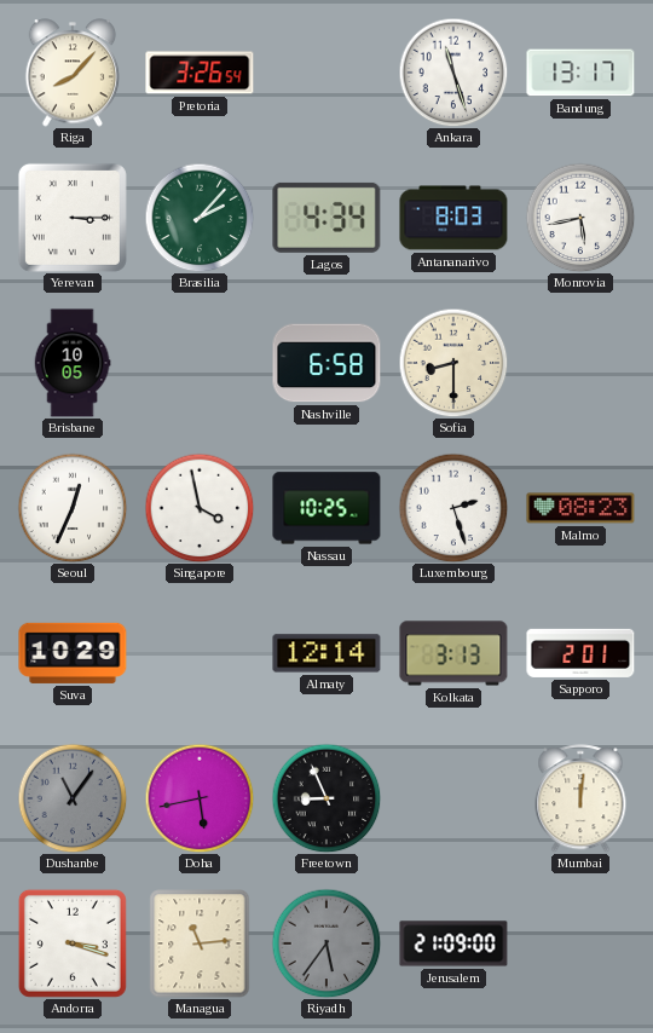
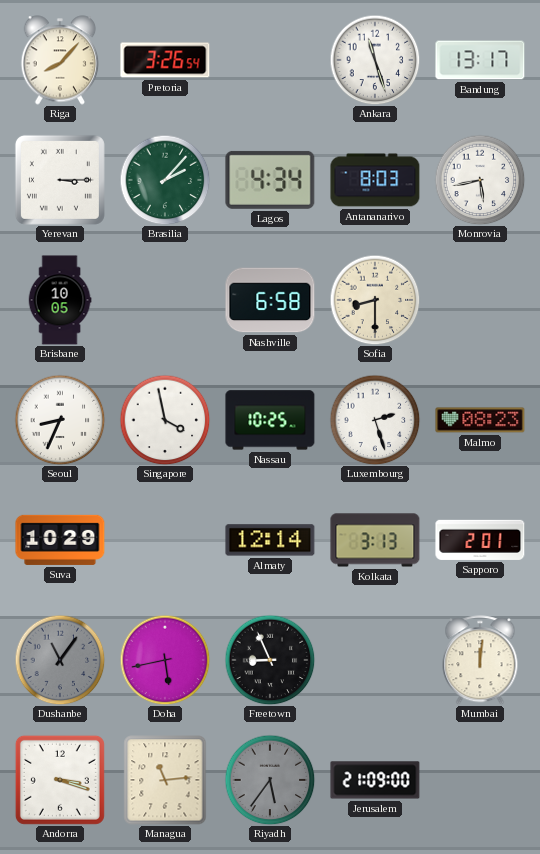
Seoul: 12:34 -> 8:34
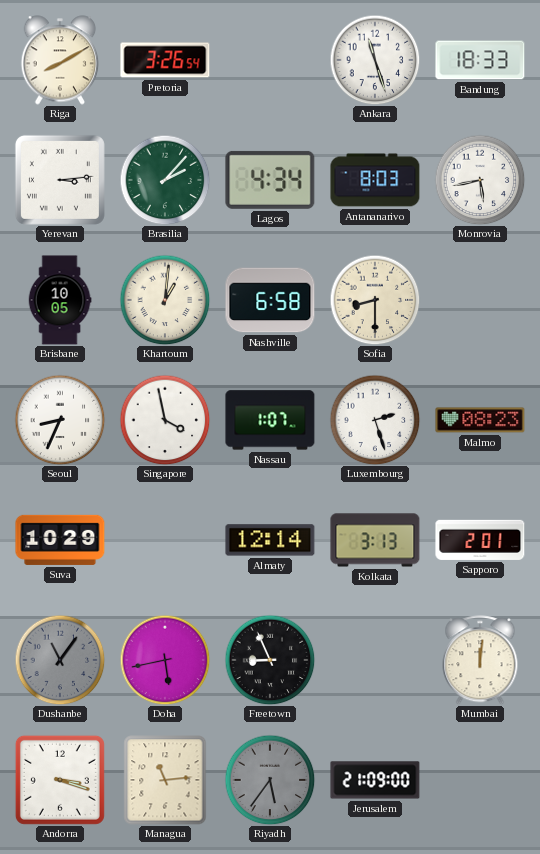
Riga: 8:07 -> 8:10
Bandung: 13:17 -> 18:33
Yerevan: 3:15 -> 3:14
Khartoum: none -> 1:01
Nassau: 10:25 -> 1:07
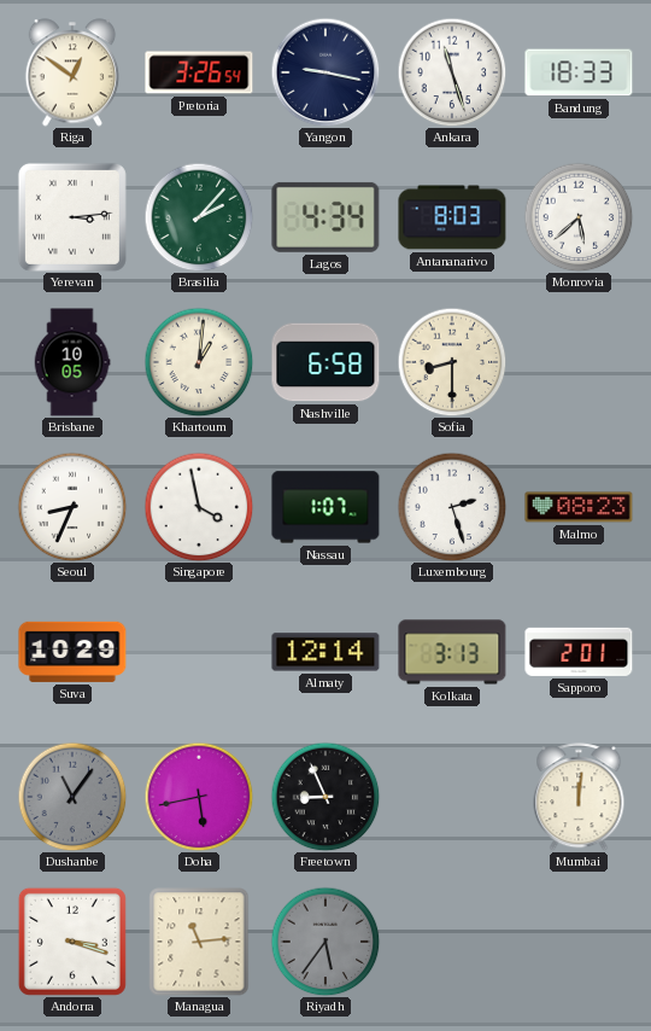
Riga: 8:10 -> 12:51
Yangon: none -> 9:17
Monrovia: 5:43 -> 5:38
Jerusalem: 21:09 -> none
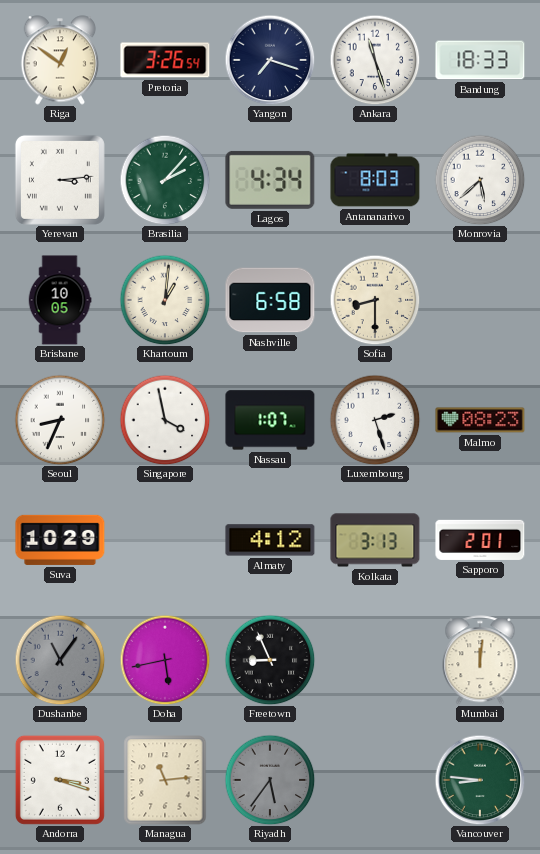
Yangon: 9:17 -> 7:18
Almaty: 12:14 -> 4:12
Vancouver: none -> 8:46
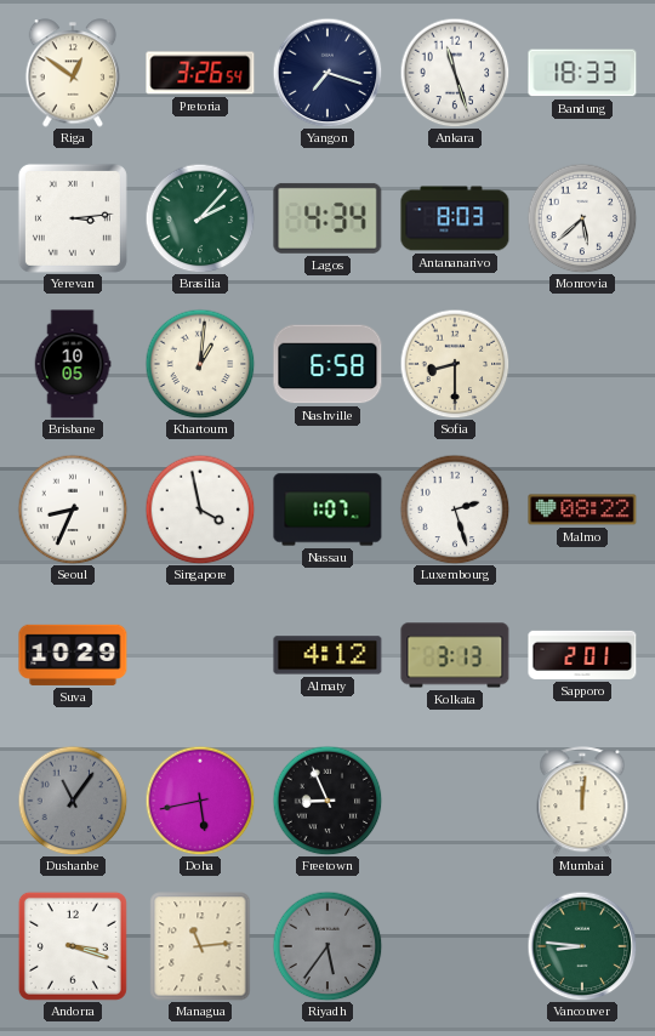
Malmo: 08:23 -> 08:22
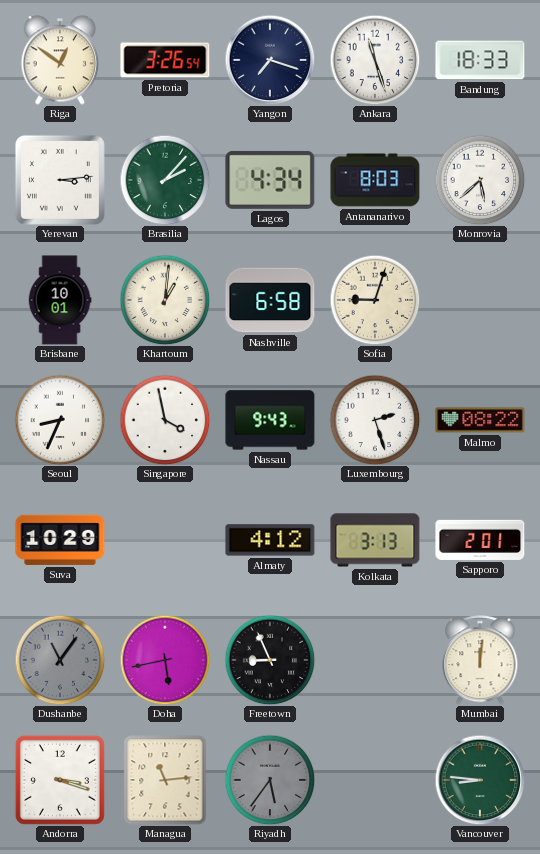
Brisbane: 10:05 -> 10:01
Sofia: 8:30 -> 9:03
Nassau: 1:07 -> 9:43
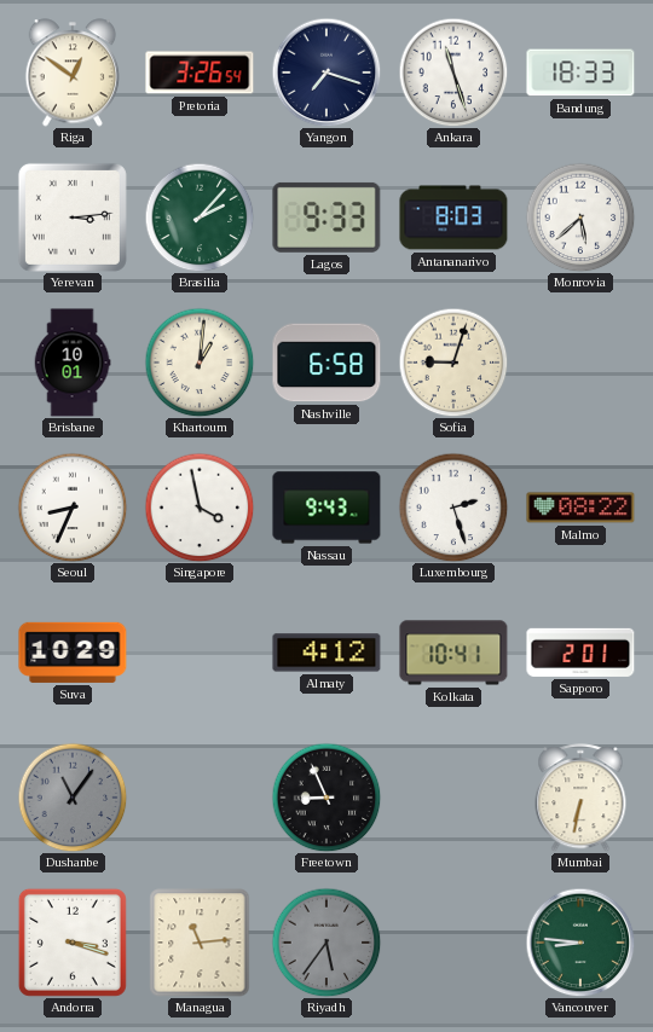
Lagos: 4:34 -> 9:33
Kolkata: 3:13 -> 10:41
Doha: 5:43 -> none
Mumbai: 12:01 -> 6:32
